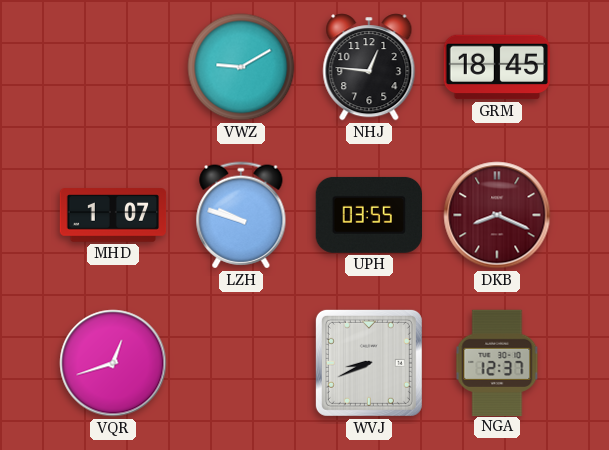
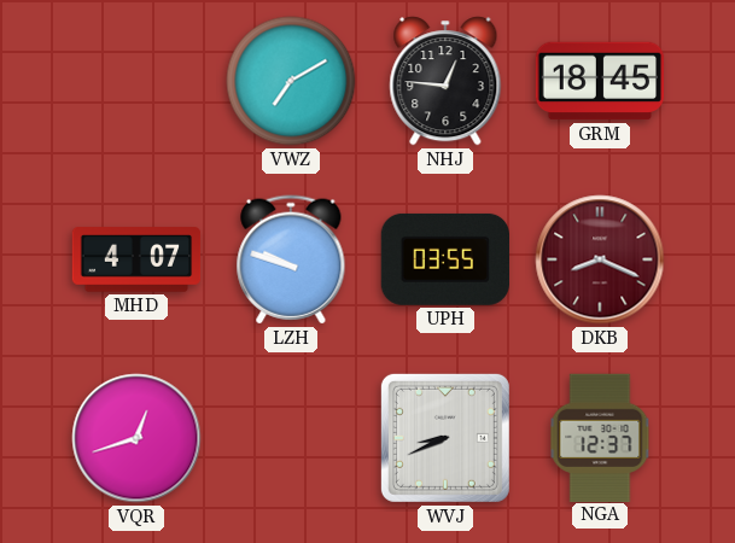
VWZ: 9:10 -> 7:10
MHD: 1:07 -> 4:07
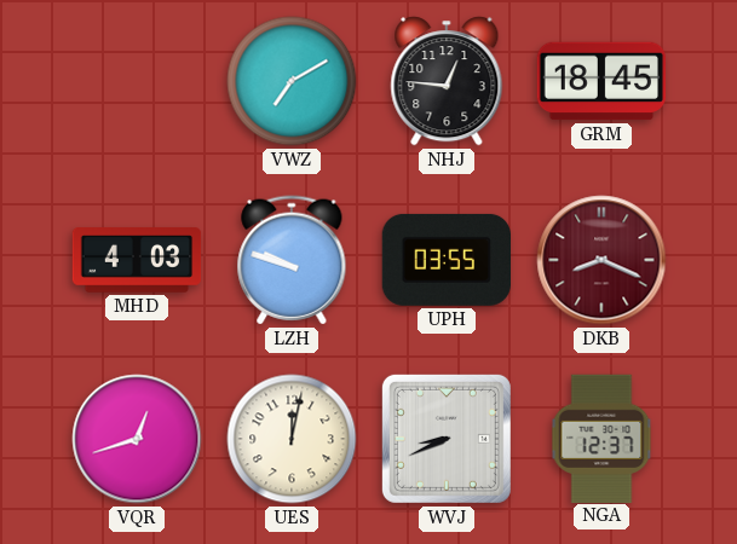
MHD: 4:07 -> 4:03
UES: none -> 12:02
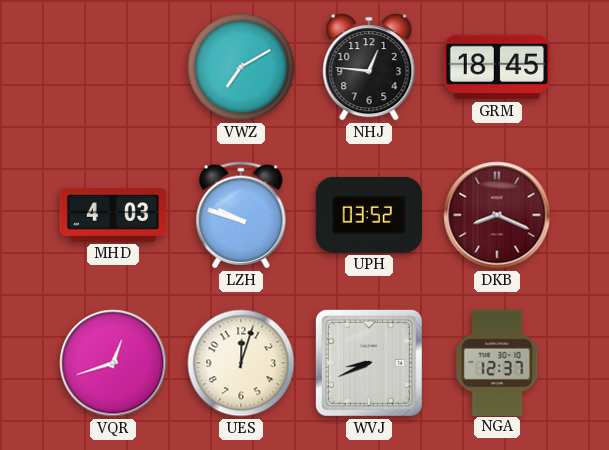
UPH: 03:55 -> 03:52
UES: 12:02 -> 12:03
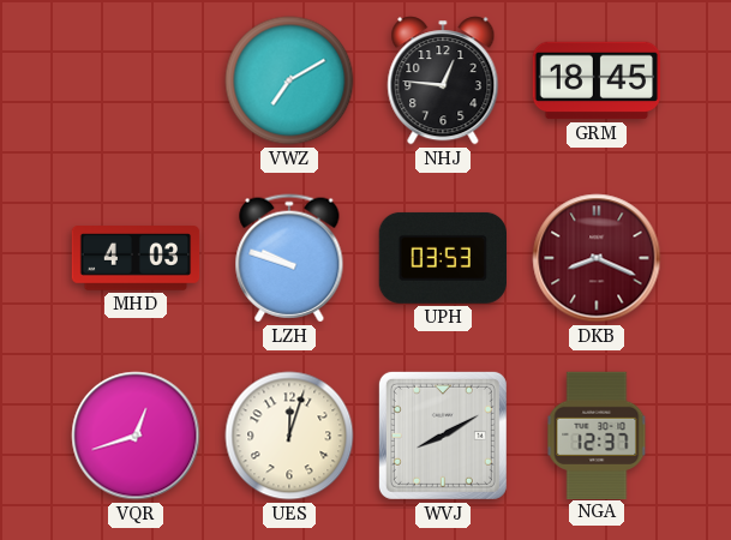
UPH: 03:52 -> 03:53
WVJ: 8:41 -> 8:10
